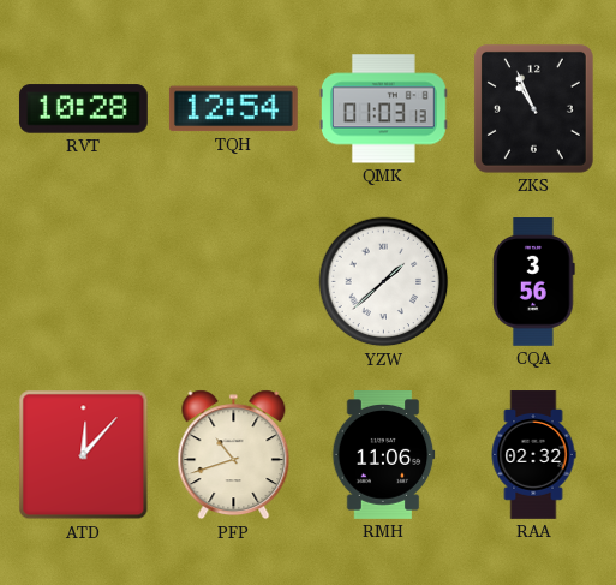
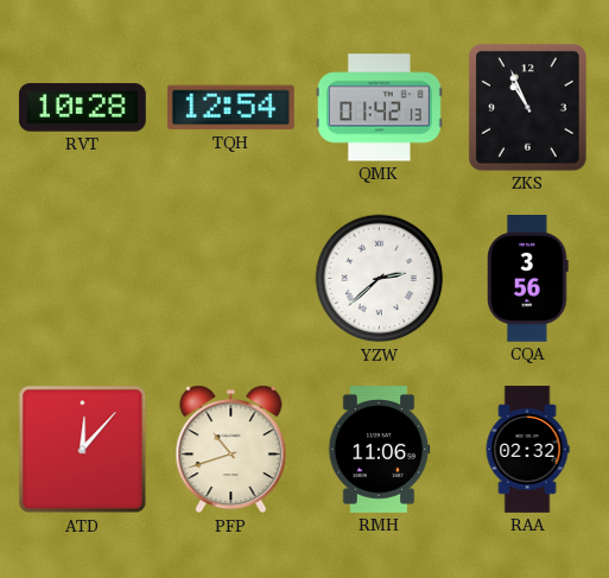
QMK: 01:03 -> 01:42
YZW: 1:38 -> 2:38
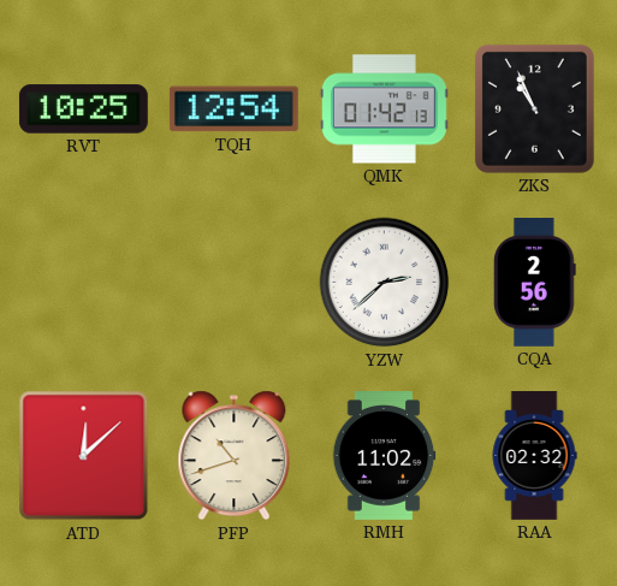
RVT: 10:28 -> 10:25
CQA: 3:56 -> 2:56
ATD: 12:07 -> 12:08
RMH: 11:06 -> 11:02
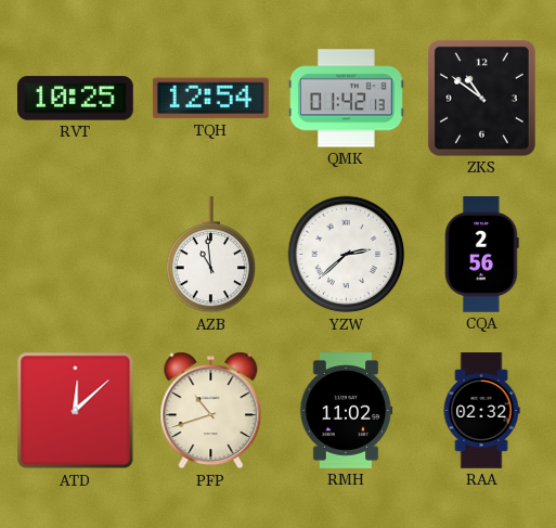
ZKS: 10:56 -> 10:51
AZB: none -> 10:59
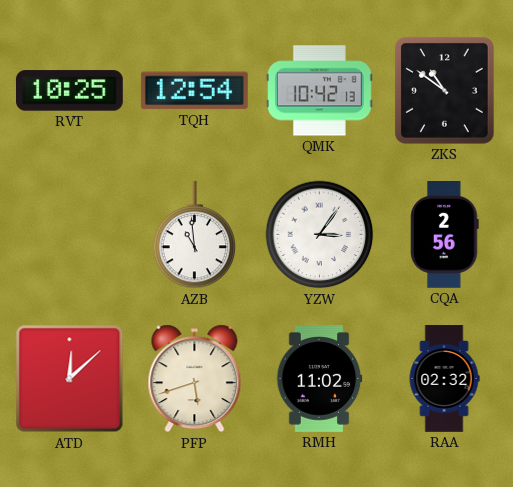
QMK: 01:42 -> 10:42
YZW: 2:38 -> 3:06
PFP: 10:42 -> 5:42
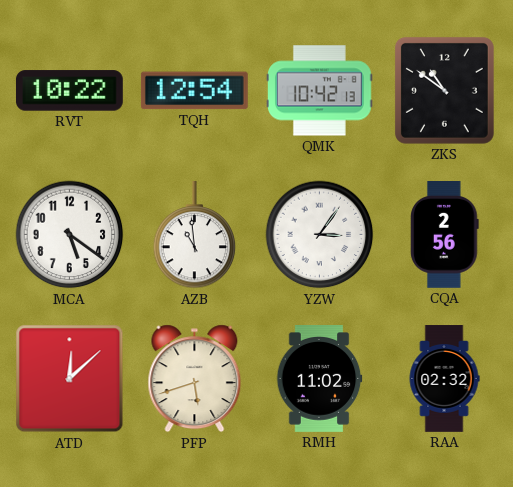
RVT: 10:25 -> 10:22
MCA: none -> 5:21
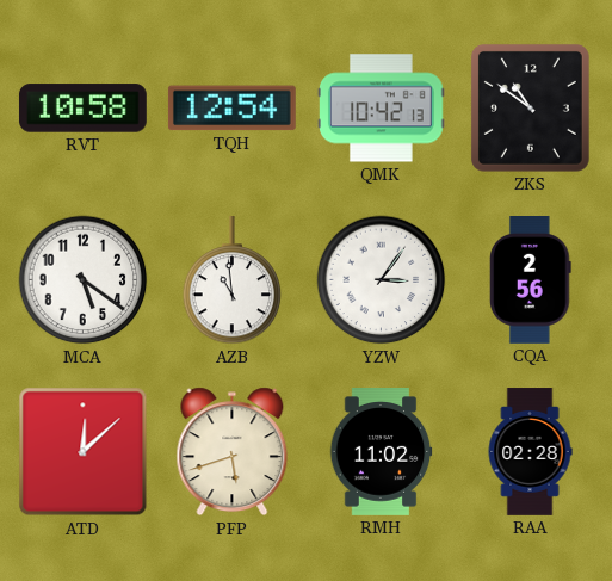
RVT: 10:22 -> 10:58
RAA: 02:32 -> 02:28
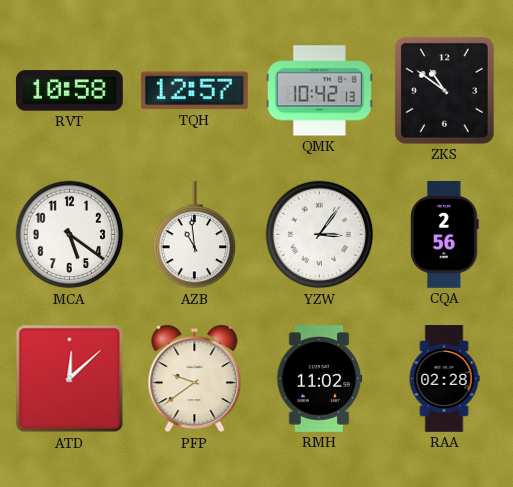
TQH: 12:54 -> 12:57
PFP: 5:42 -> 9:39
